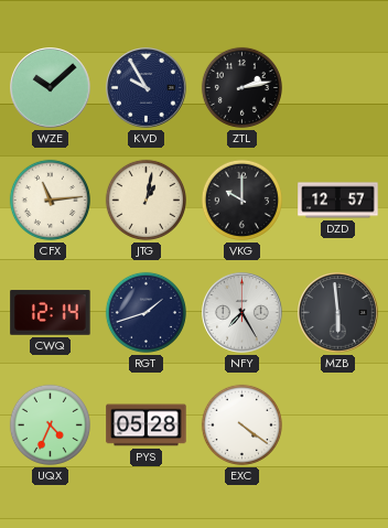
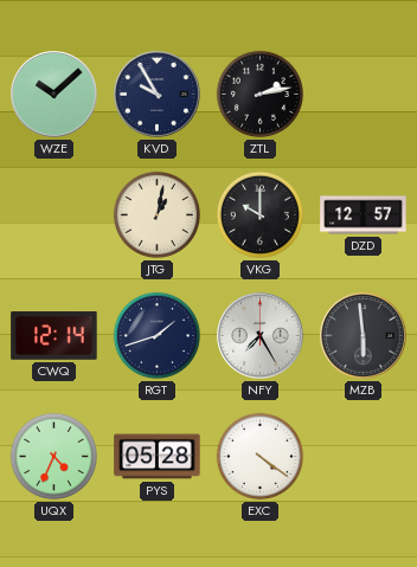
CFX: 11:14 -> none
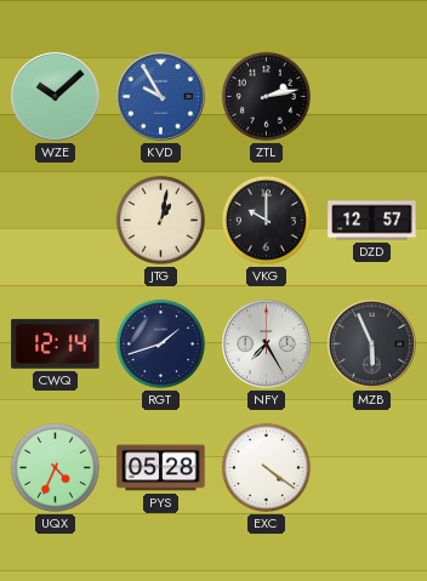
KVD dial: navy -> blue
MZB: 5:59 -> 5:56
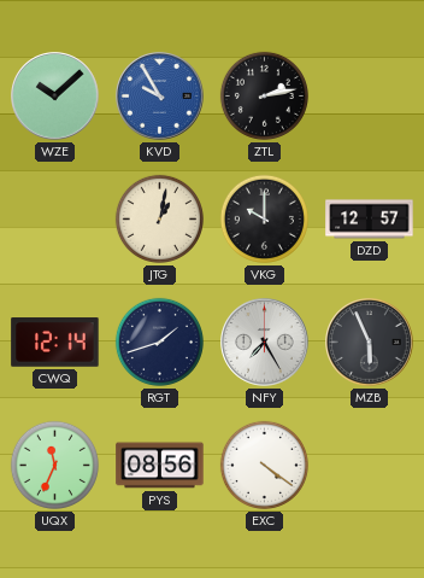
UQX: 4:34 -> 11:34
PYS: 05:28 -> 08:56
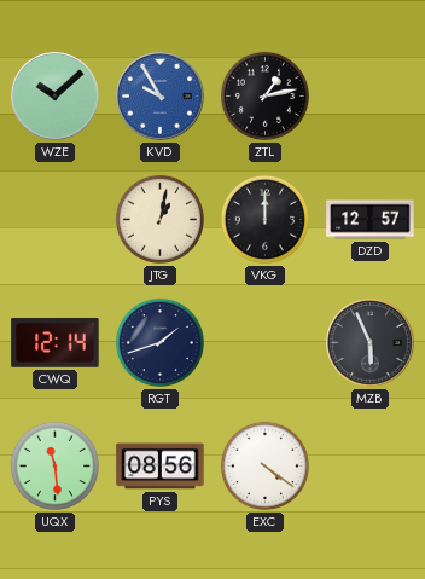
ZTL: 2:13 -> 1:13
VKG: 10:00 -> 12:00
NFY: 7:25 -> none
UQX: 11:34 -> 11:29
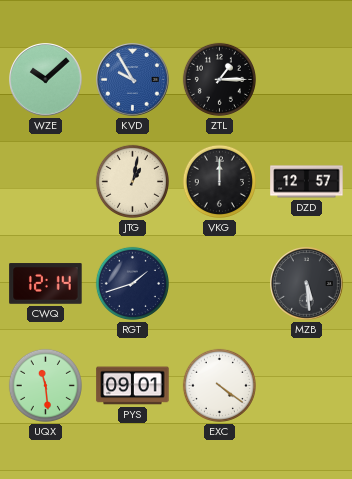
ZTL: 1:13 -> 1:15
MZB: 5:56 -> 5:29
PYS: 08:56 -> 09:01
